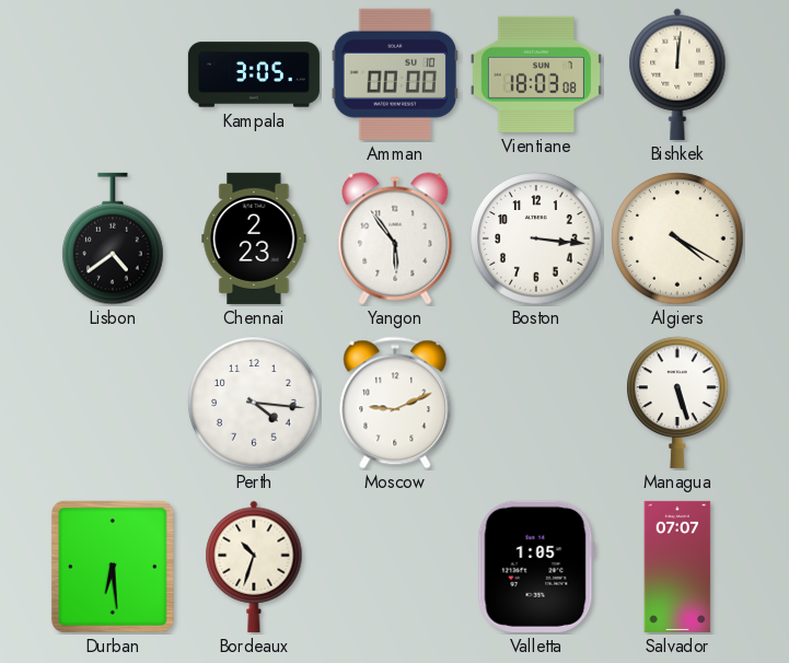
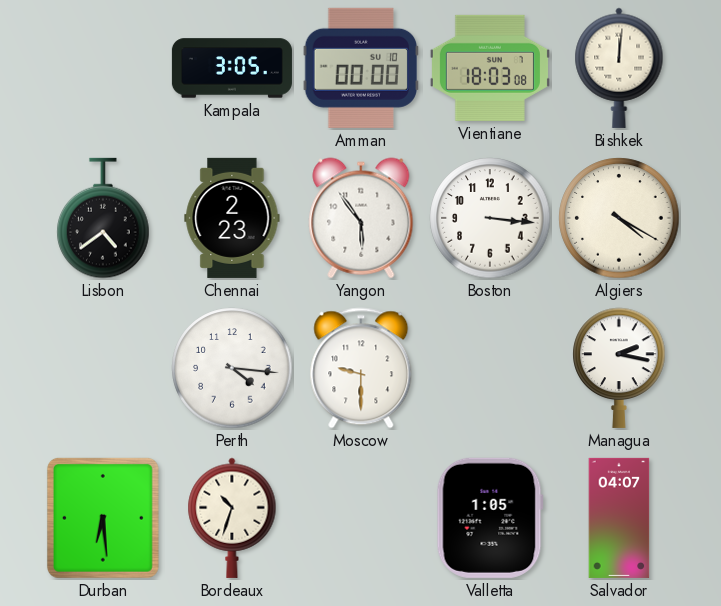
Moscow: 9:11 -> 9:30
Managua: 5:27 -> 2:17
Salvador: 07:07 -> 04:07
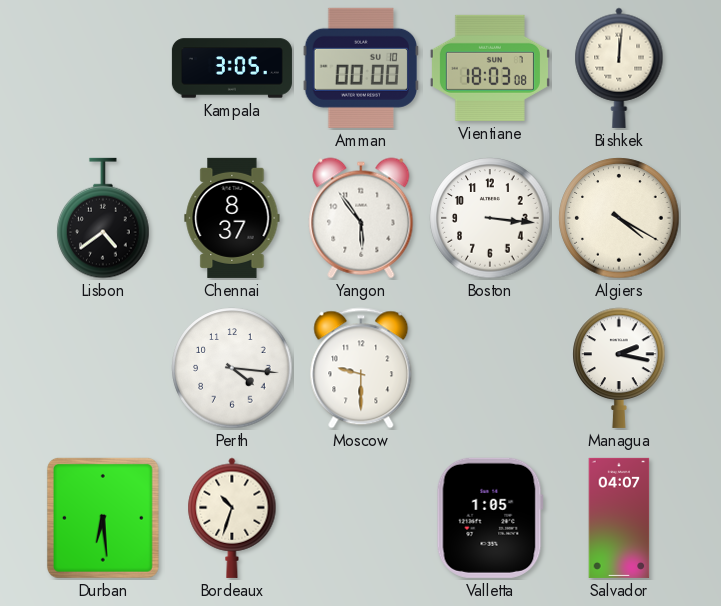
Chennai: 2:23 -> 8:37
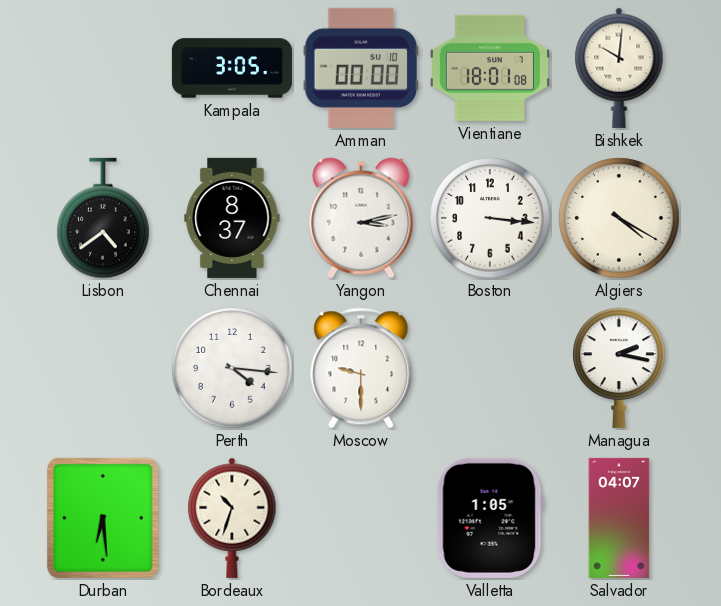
Vientiane: 18:03 -> 18:01
Bishkek: 12:01 -> 10:01
Yangon: 5:54 -> 3:13
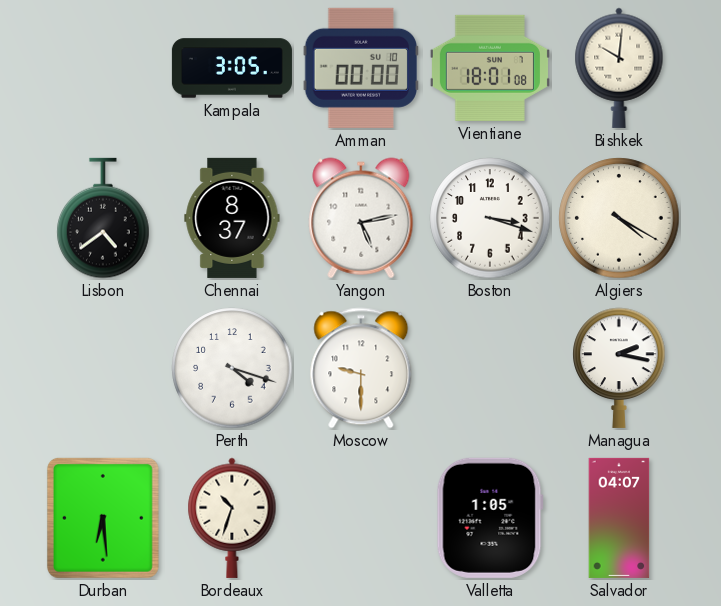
Yangon: 3:13 -> 5:13
Boston: 3:16 -> 3:18
Perth: 4:16 -> 4:18
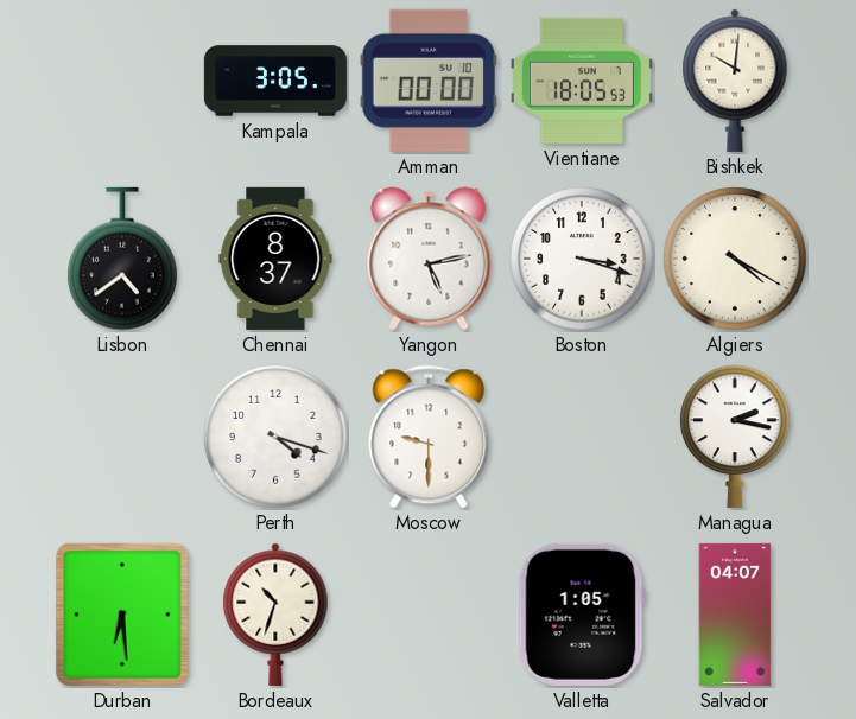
Vientiane: 18:01 -> 18:05
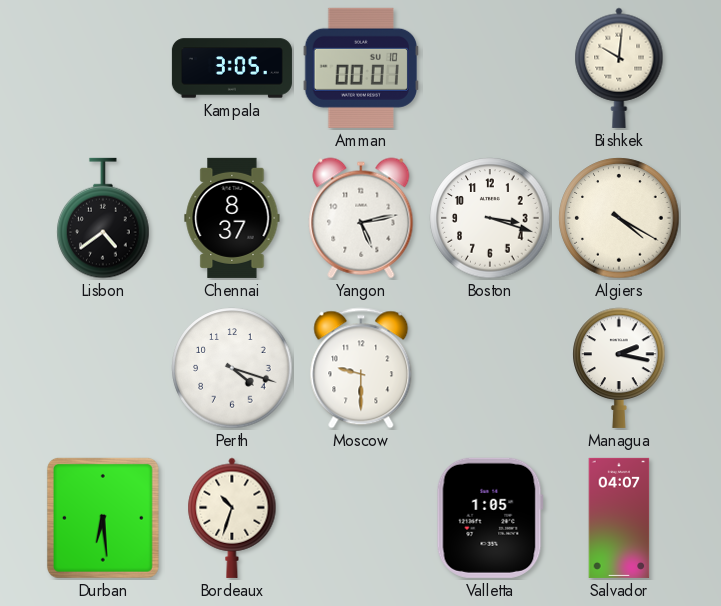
Amman: 00:00 -> 00:01
Vientiane: 18:05 -> none
